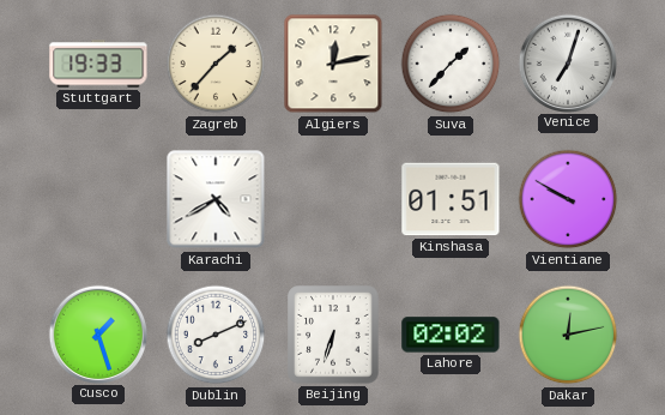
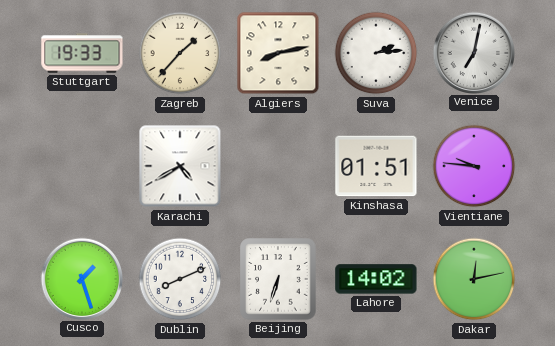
Algiers: 12:13 -> 8:13
Suva: 1:37 -> 2:14
Venice: 7:03 -> 7:02
Vientiane: 9:50 -> 9:46
Lahore: 02:02 -> 14:02
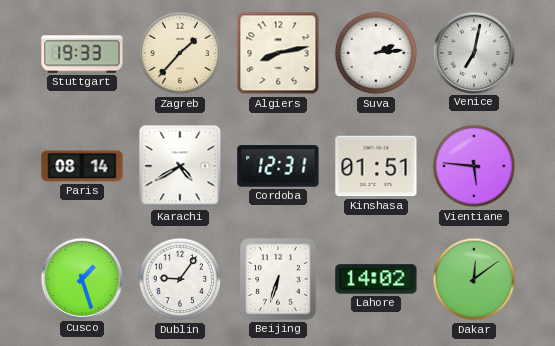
Paris: none -> 08:14
Cordoba: none -> 12:31
Vientiane: 9:46 -> 5:46
Dublin: 8:11 -> 9:06
Dakar: 12:13 -> 12:09
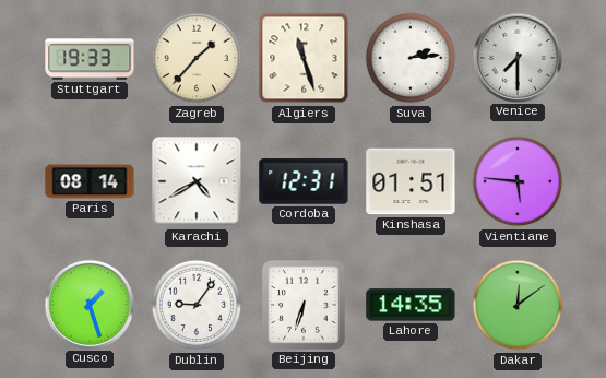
Algiers: 8:13 -> 11:27
Venice: 7:02 -> 7:30
Lahore: 14:02 -> 14:35
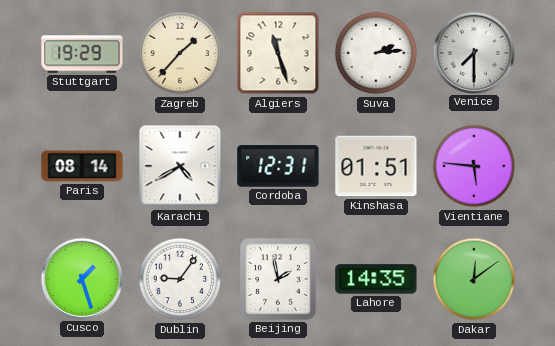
Stuttgart: 19:33 -> 19:29
Beijing: 6:33 -> 1:58
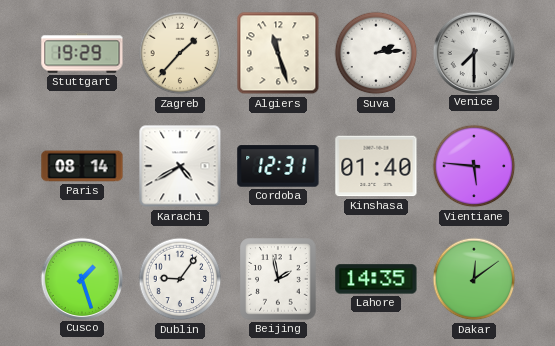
Kinshasa: 01:51 -> 01:40
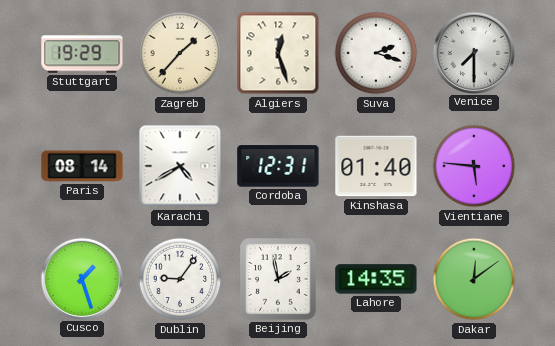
Algiers: 11:27 -> 12:27
Suva: 2:14 -> 2:18
